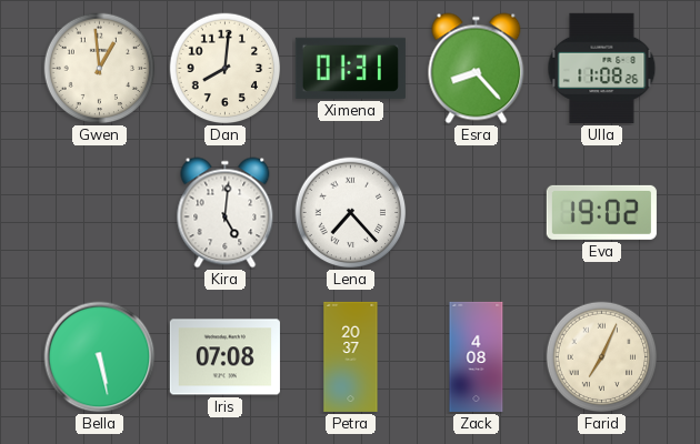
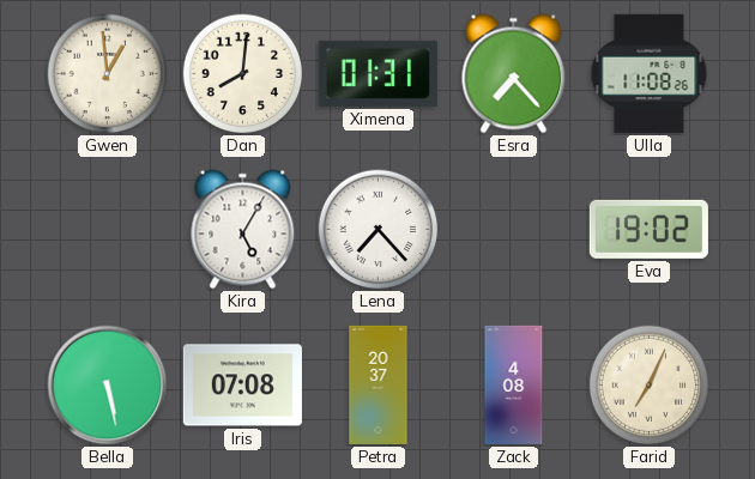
Esra: 8:23 -> 7:23
Kira: 5:01 -> 5:05
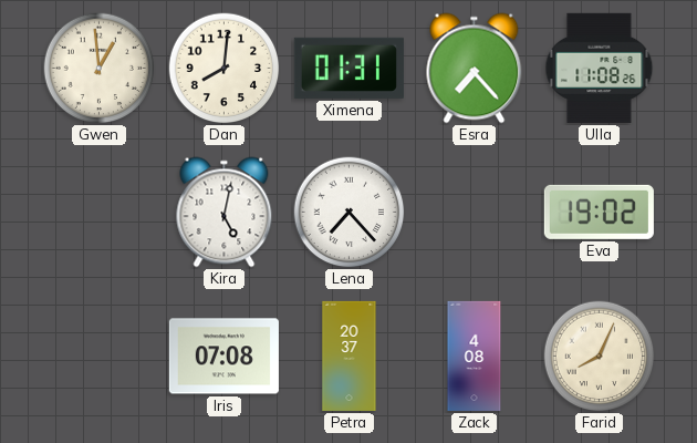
Kira: 5:05 -> 5:02
Bella: 5:28 -> none
Farid: 7:04 -> 8:04
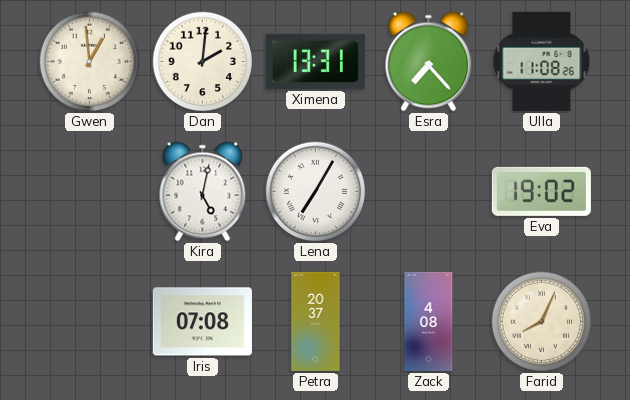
Dan: 8:01 -> 2:01
Ximena: 01:31 -> 13:31
Lena: 7:23 -> 7:05
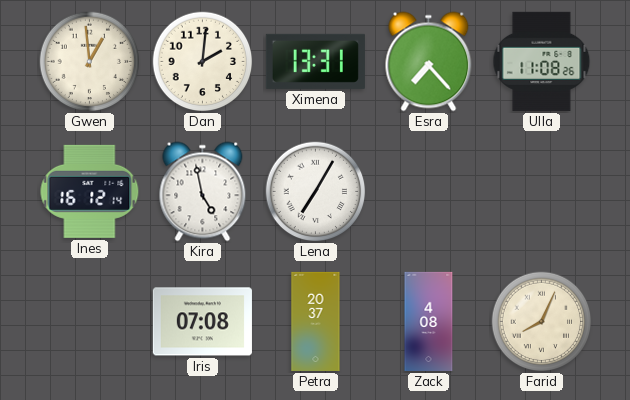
Ines: none -> 16:12
Kira: 5:02 -> 4:58
Eva: 19:02 -> none
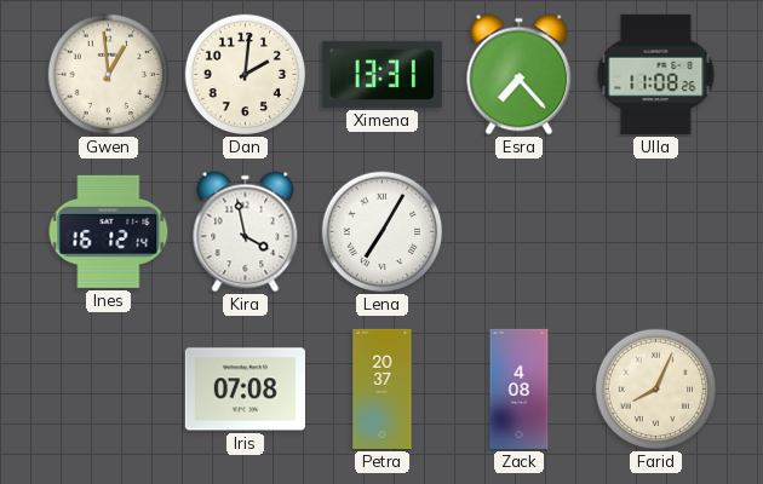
Kira: 4:58 -> 3:58
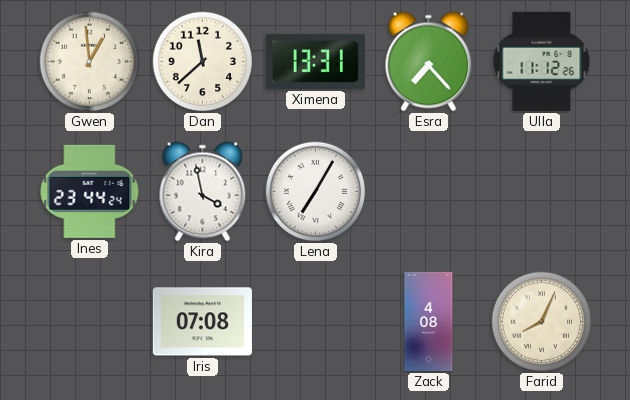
Dan: 2:01 -> 11:38
Ulla: 11:08 -> 11:12
Ines: 16:12 -> 23:44
Petra: 20:37 -> none
